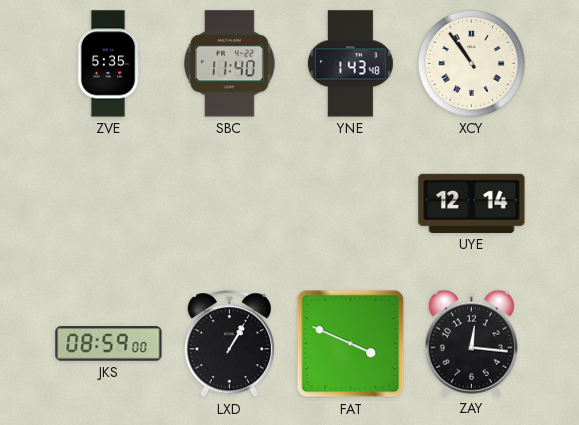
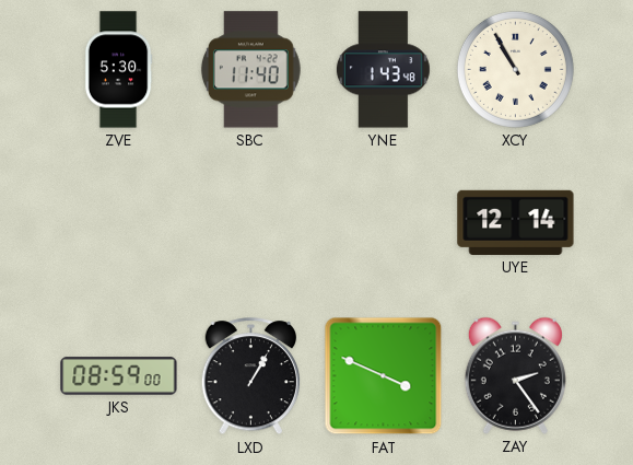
ZVE: 5:35 -> 5:30
XCY: 10:54 -> 10:55
ZAY: 12:16 -> 2:24
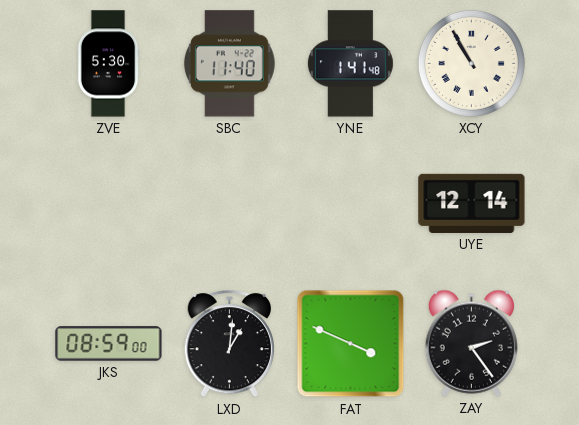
YNE: 1:43 -> 1:41
LXD: 1:05 -> 1:01
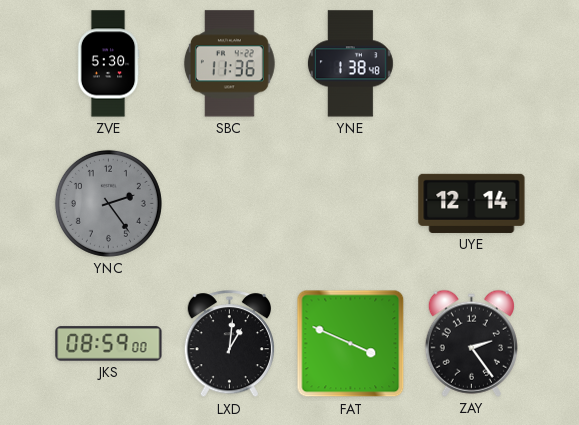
SBC: 11:40 -> 11:36
YNE: 1:41 -> 1:38
XCY: 10:55 -> none
YNC: none -> 2:24
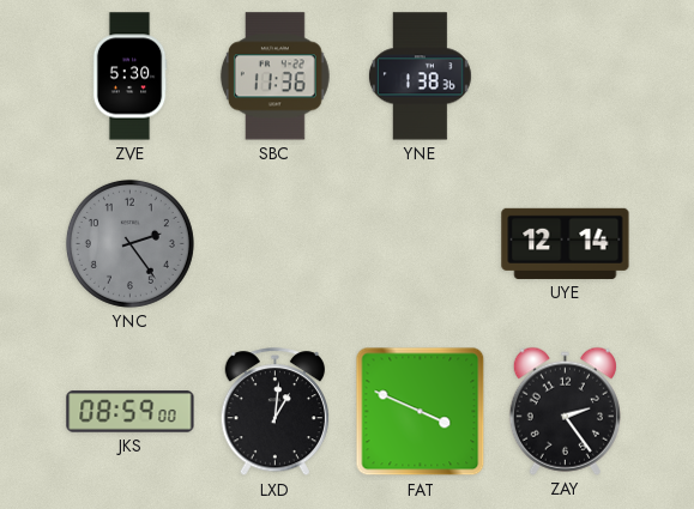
YNE: 1:38:48 -> 1:38:36
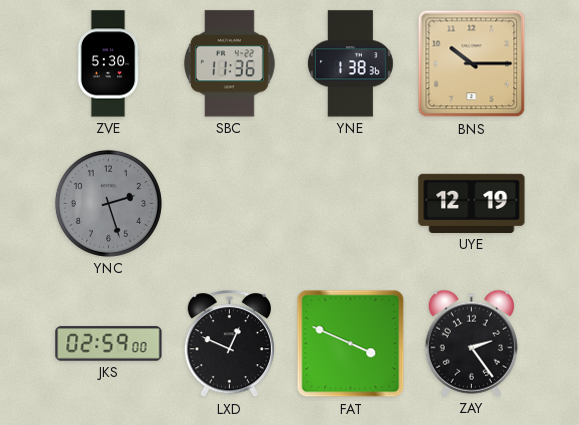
BNS: none -> 10:15
YNC: 2:24 -> 2:27
UYE: 12:14 -> 12:19
JKS: 08:59 -> 02:59
LXD: 1:01 -> 12:49
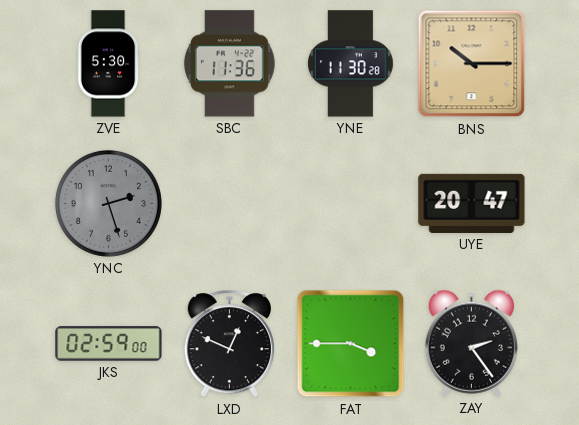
YNE: 1:38 -> 11:30
UYE: 12:19 -> 20:47
FAT: 3:49 -> 3:45
